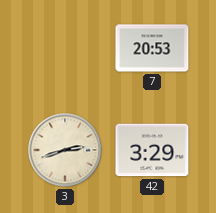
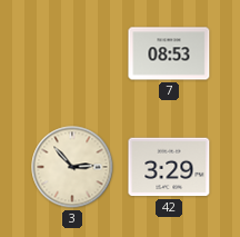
7: 20:53 -> 08:53
3: 2:42 -> 2:53
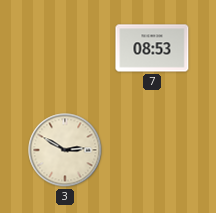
3: 2:53 -> 2:50
42: 3:29 -> none
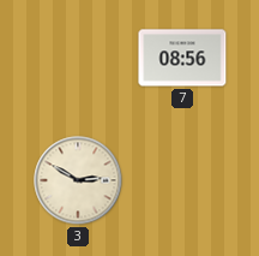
7: 08:53 -> 08:56
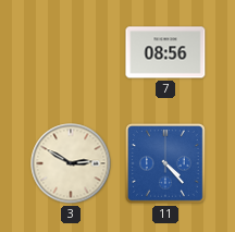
11: none -> 4:23
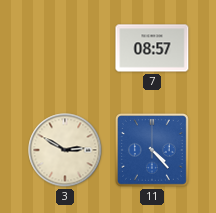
7: 08:56 -> 08:57
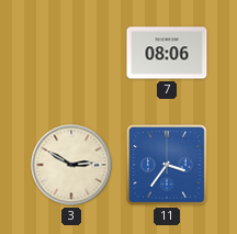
7: 08:57 -> 08:06
11: 4:23 -> 3:36
